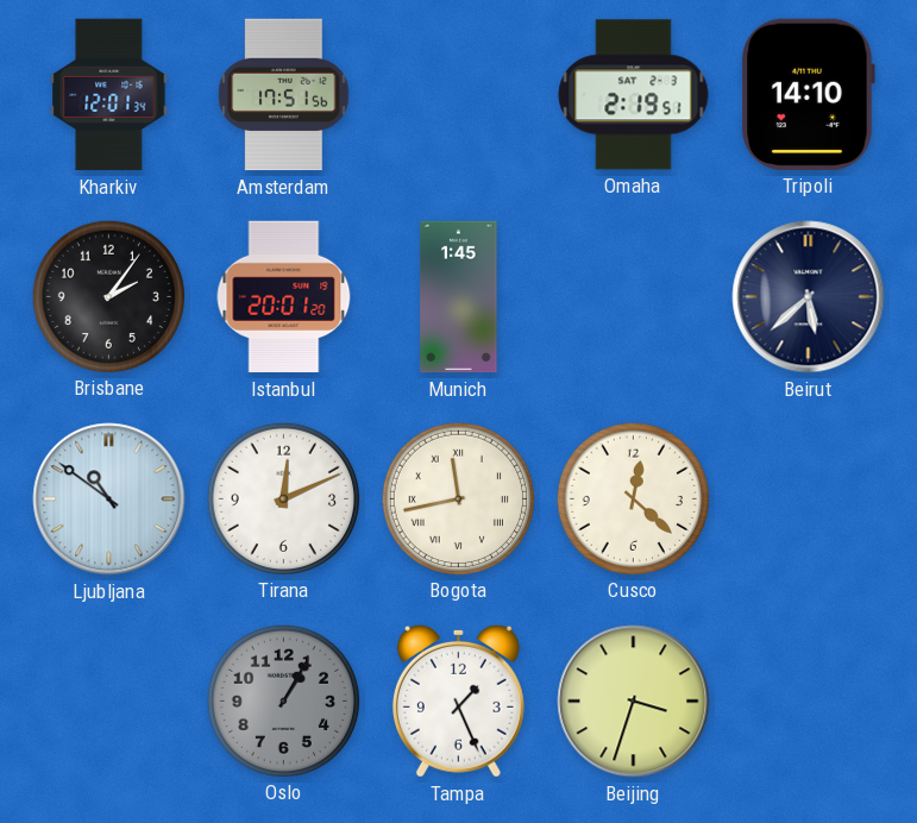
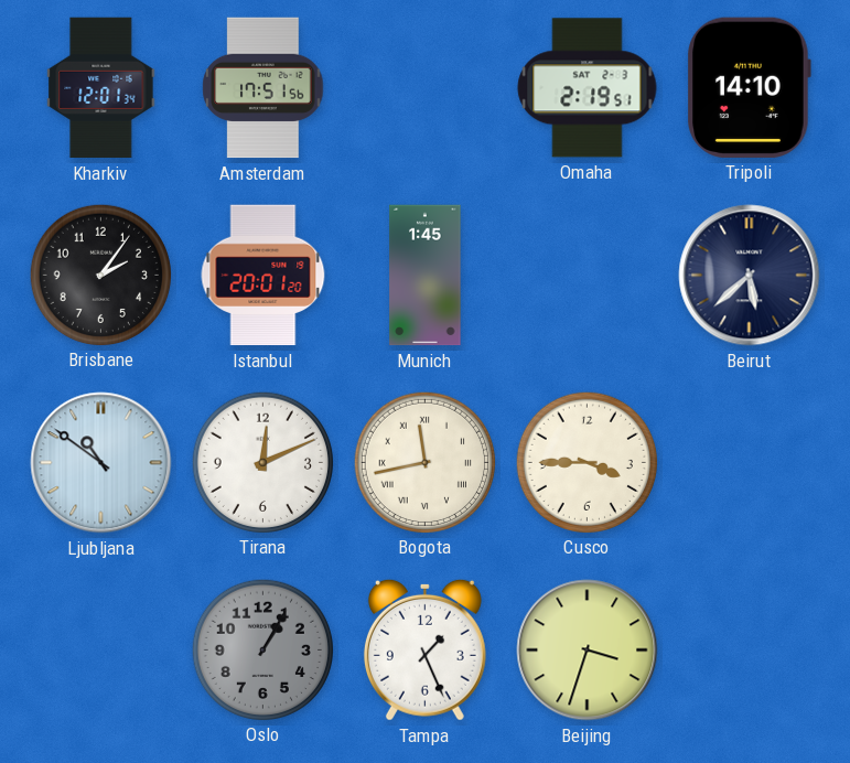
Cusco: 12:22 -> 3:45
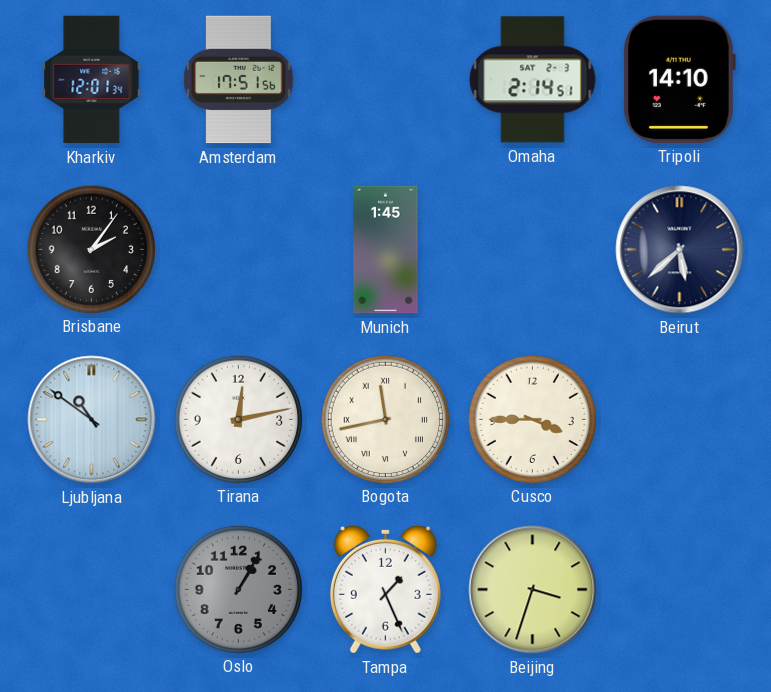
Omaha: 2:19 -> 2:14
Istanbul: 20:01 -> none
Tirana: 12:11 -> 12:13
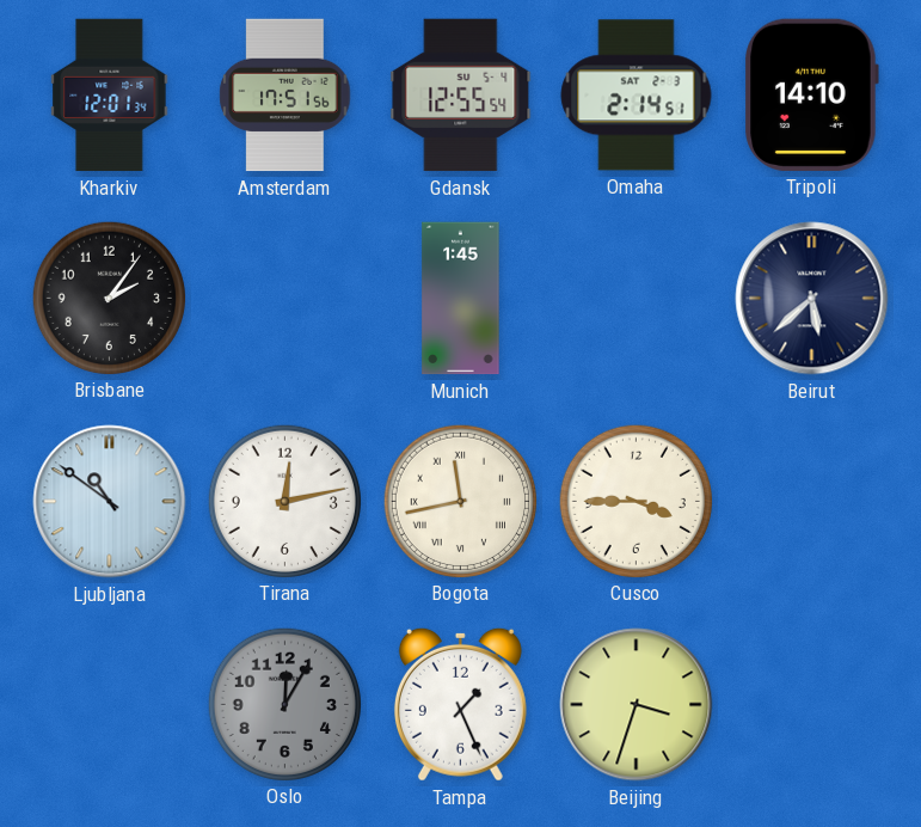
Gdansk: none -> 12:55
Oslo: 1:05 -> 12:05
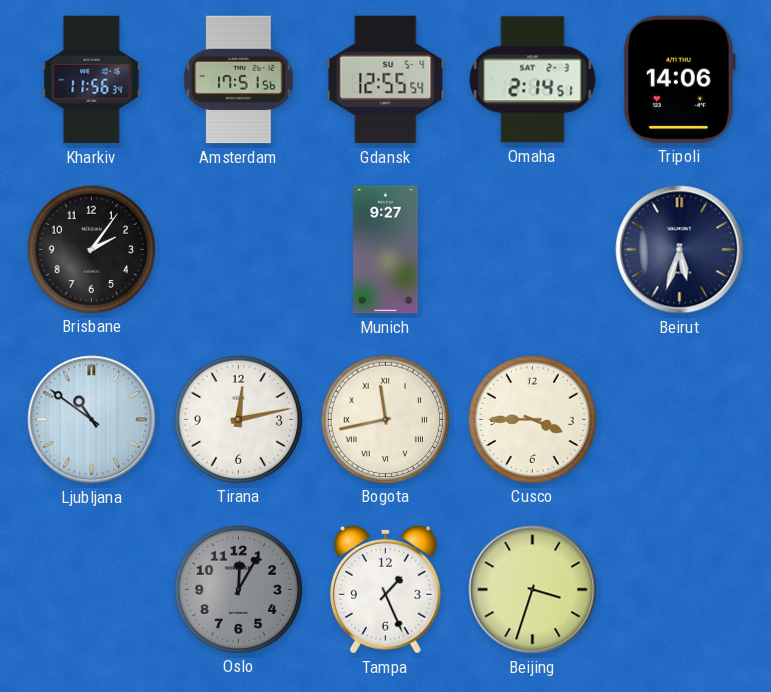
Kharkiv: 12:01 -> 11:56
Tripoli: 14:10 -> 14:06
Munich: 1:45 -> 9:27
Beirut: 5:38 -> 5:33
